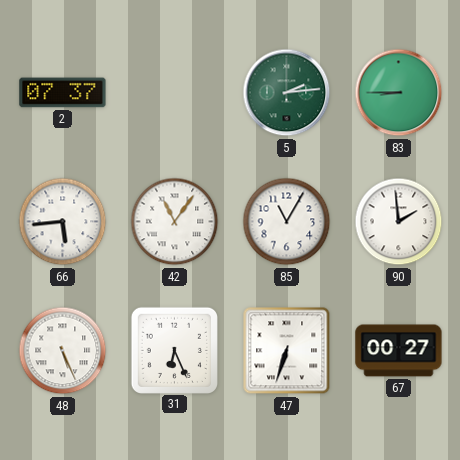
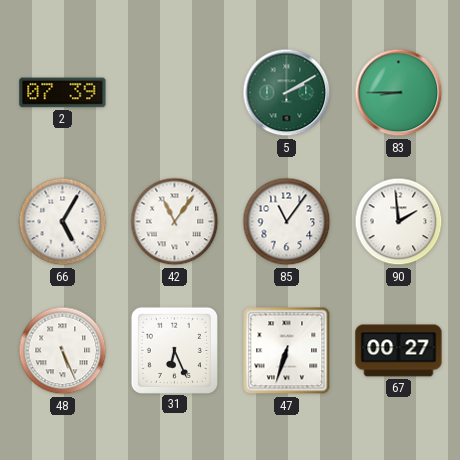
2: 07:37 -> 07:39
5: 2:14 -> 2:10
66: 5:44 -> 5:05
85: 11:05 -> 11:06
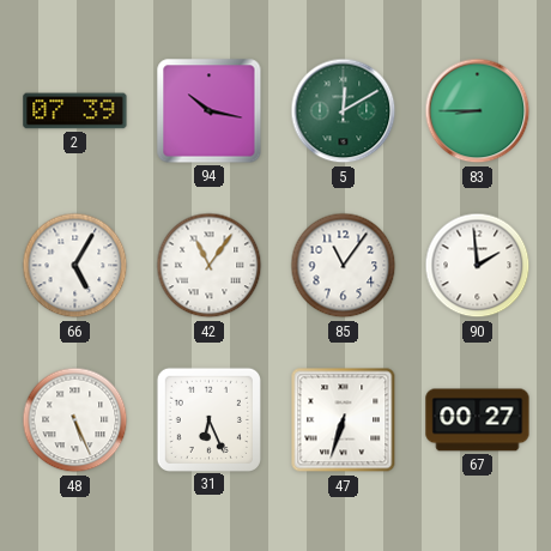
94: none -> 10:17
5: 2:10 -> 12:10
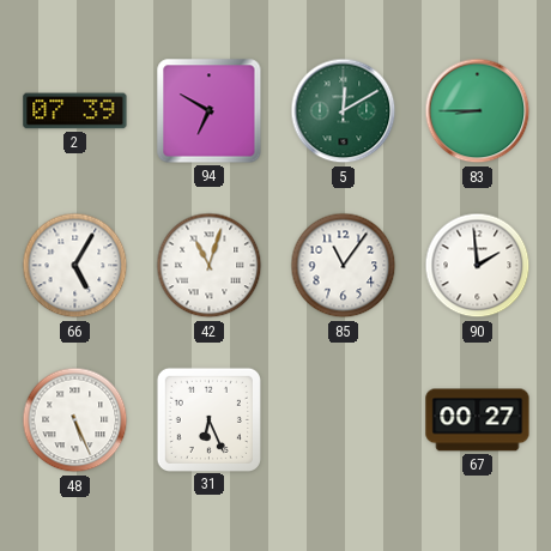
94: 10:17 -> 6:50
42: 11:06 -> 11:03
47: 6:33 -> none
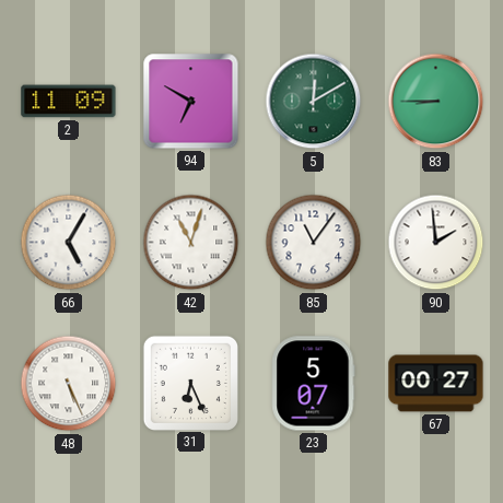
2: 07:39 -> 11:09
23: none -> 5:07
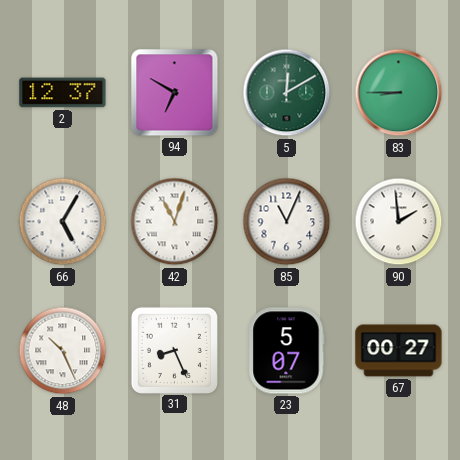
2: 11:09 -> 12:37
85: 11:06 -> 11:04
48: 5:26 -> 10:26
31: 6:26 -> 8:26
